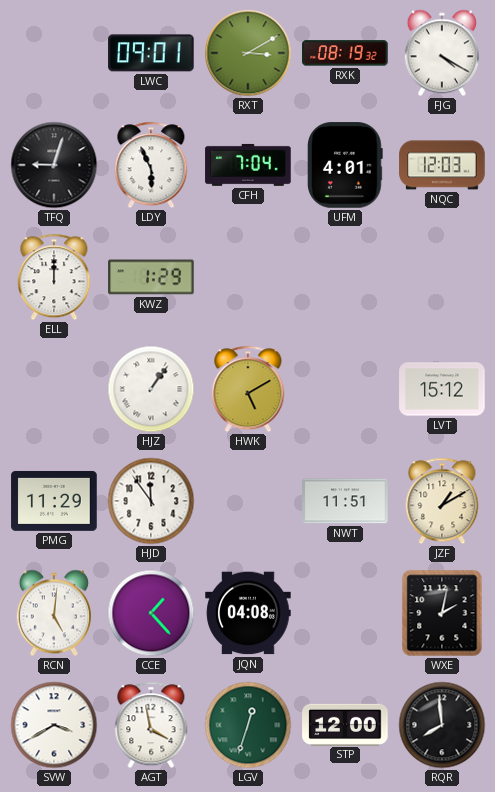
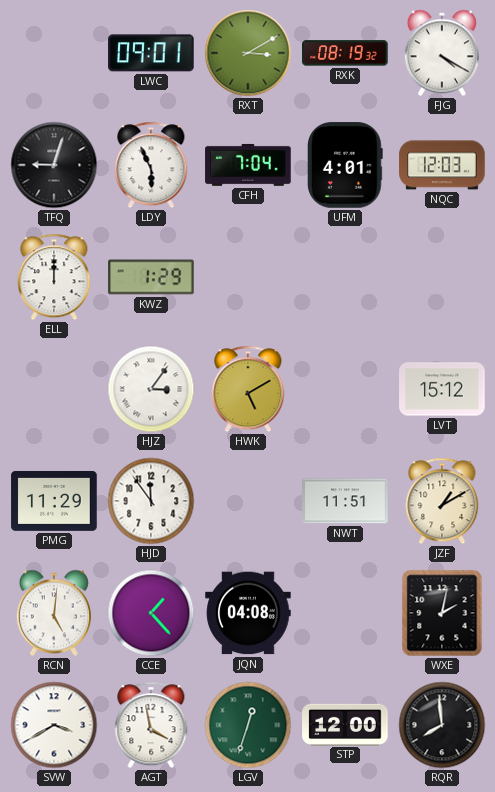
HJZ: 1:06 -> 3:06
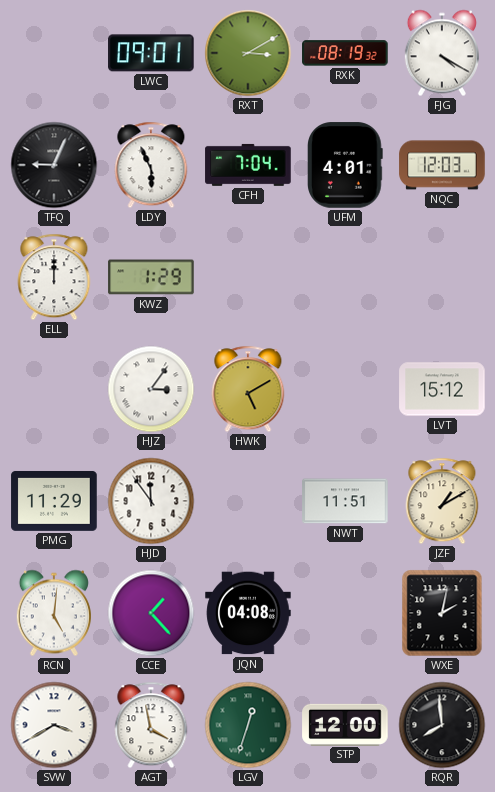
TFQ: 9:03 -> 9:04
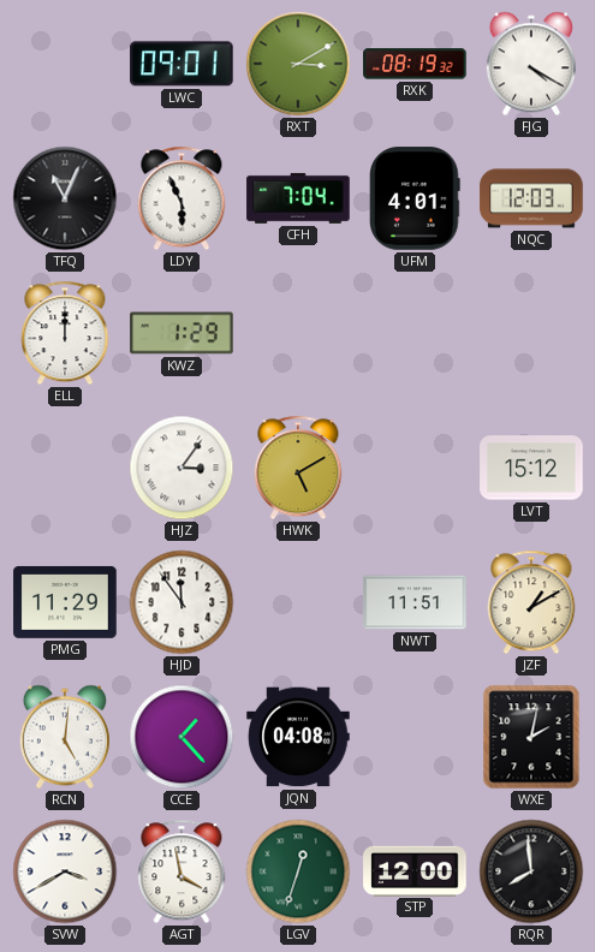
TFQ: 9:04 -> 11:04
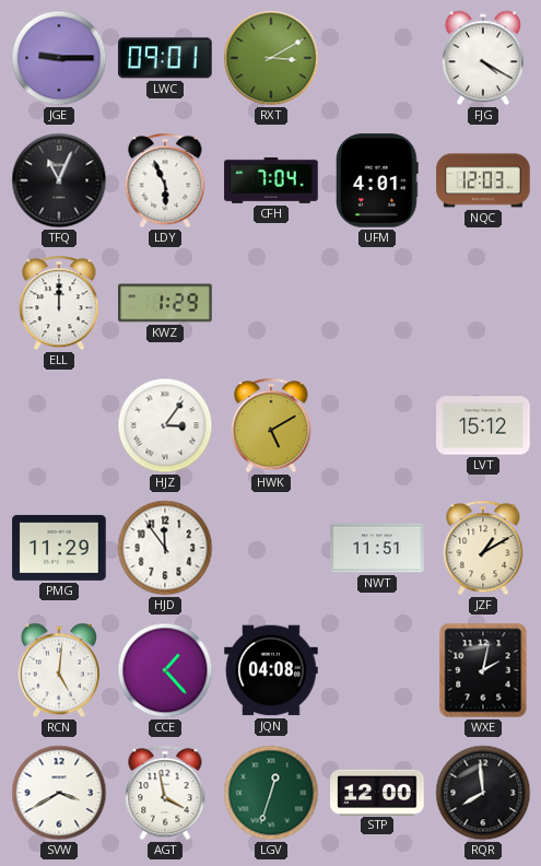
JGE: none -> 9:15
RXK: 08:19 -> none
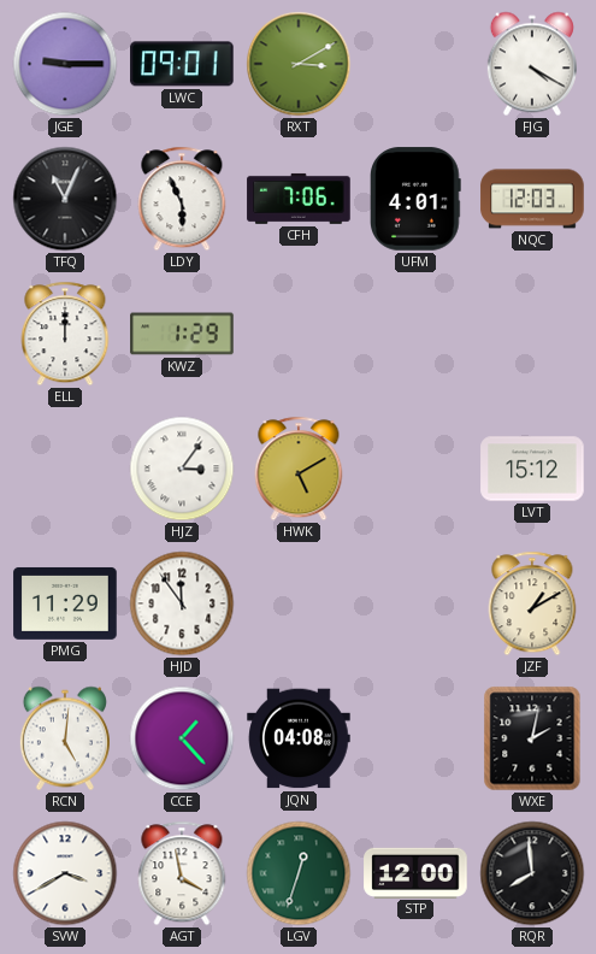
CFH: 7:04 -> 7:06
NWT: 11:51 -> none
